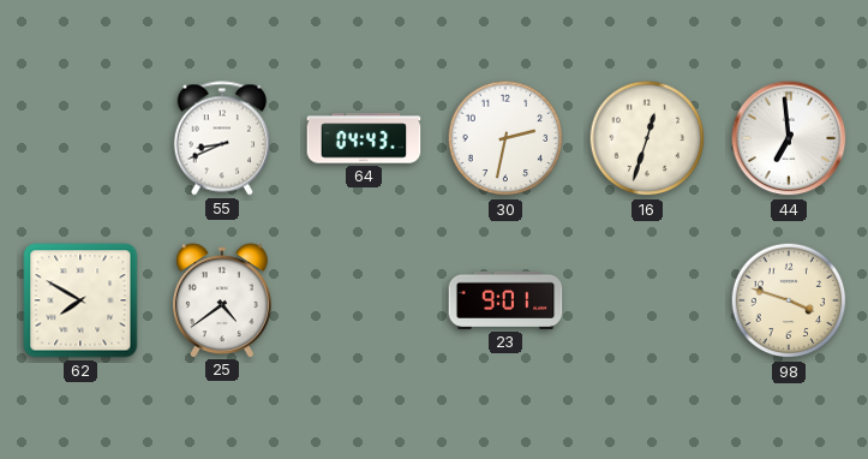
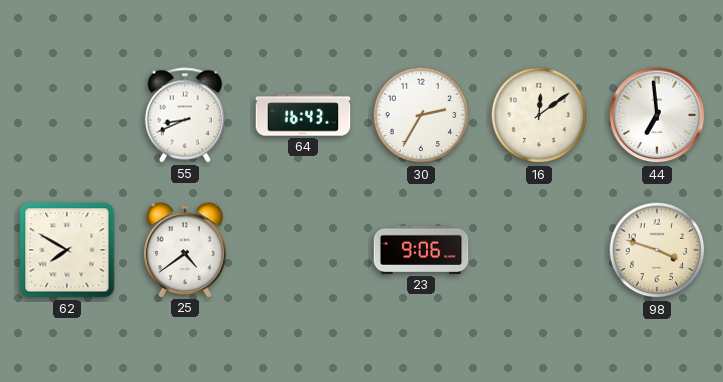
64: 04:43 -> 16:43
30: 2:32 -> 2:35
16: 12:33 -> 12:09
23: 9:01 -> 9:06
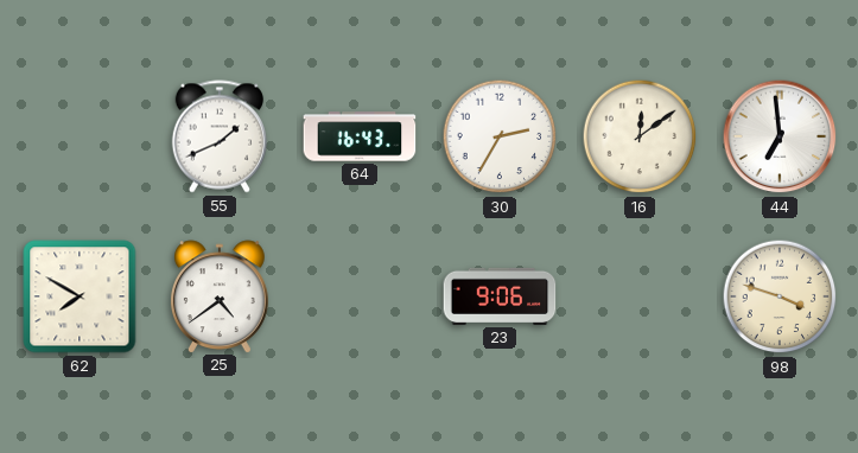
55: 8:41 -> 1:41
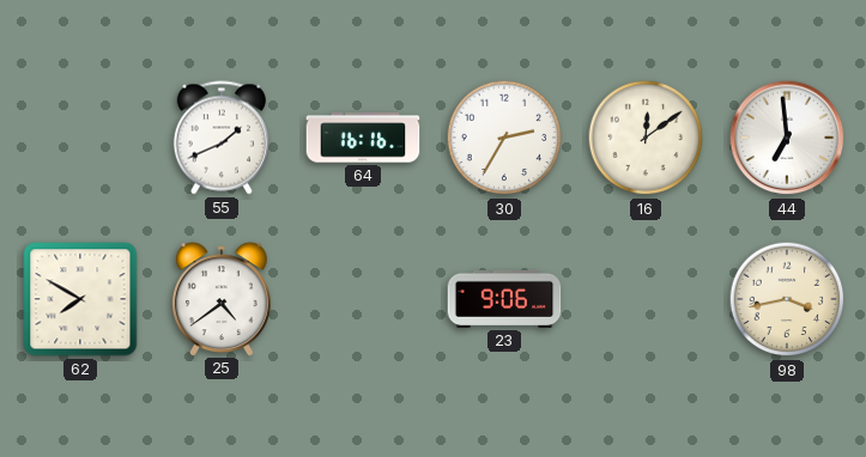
64: 16:43 -> 16:16
98: 3:48 -> 3:43
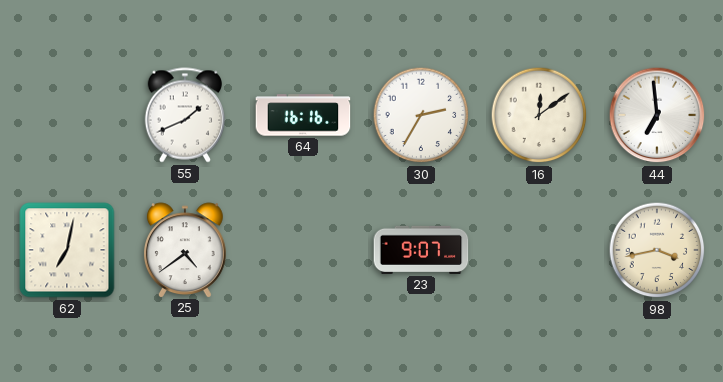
62: 7:50 -> 7:02
23: 9:06 -> 9:07
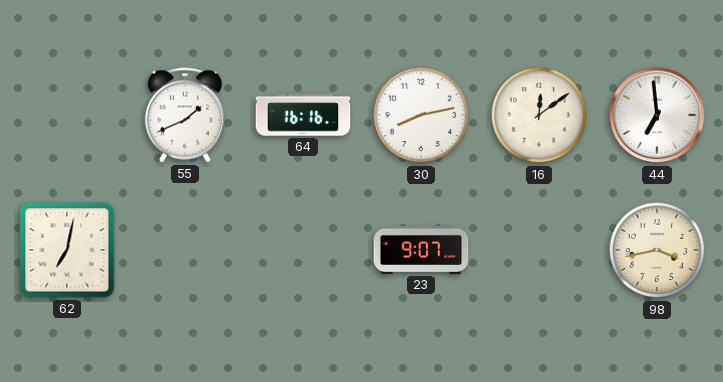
30: 2:35 -> 8:13
25: 4:39 -> none
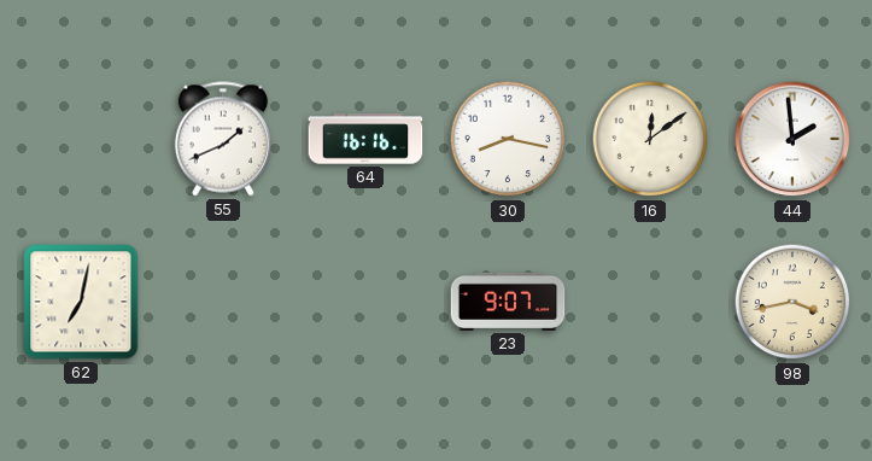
30: 8:13 -> 8:17
44: 6:59 -> 1:59
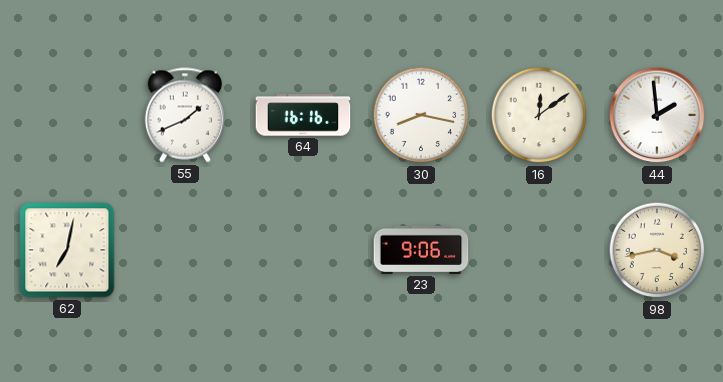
23: 9:07 -> 9:06
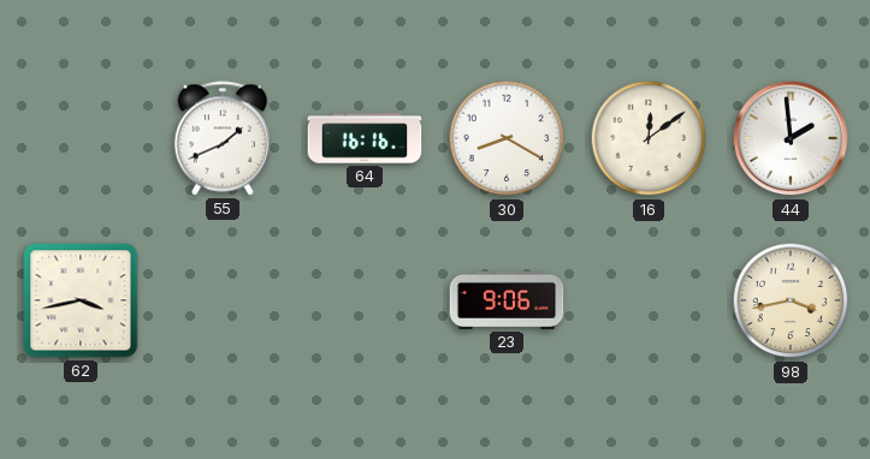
30: 8:17 -> 8:20
62: 7:02 -> 3:43
